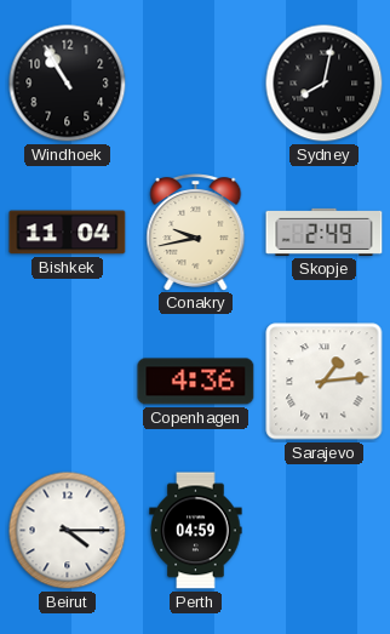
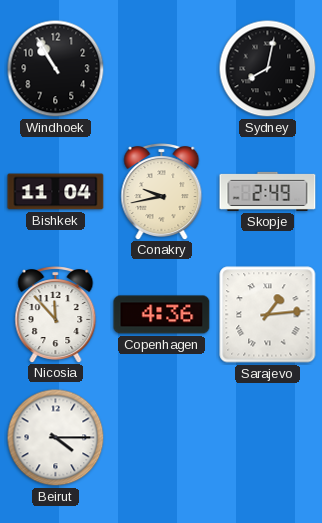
Nicosia: none -> 11:53
Perth: 04:59 -> none
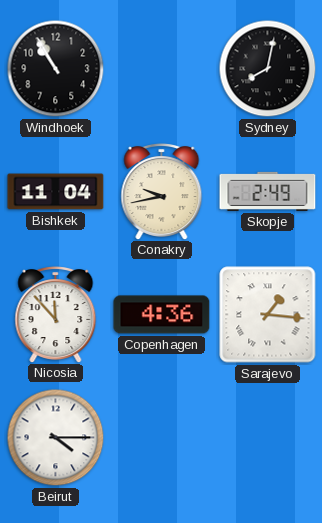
Sarajevo: 1:14 -> 1:16
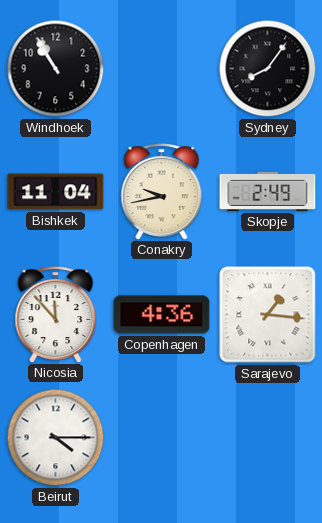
Sydney: 8:02 -> 8:06
